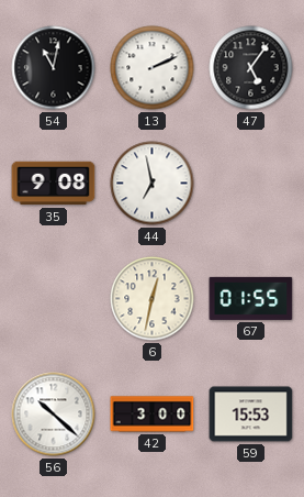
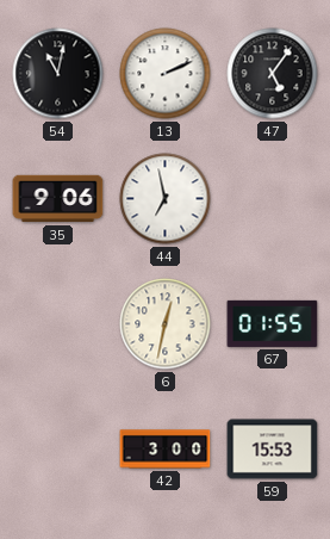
35: 9:08 -> 9:06
56: 10:22 -> none
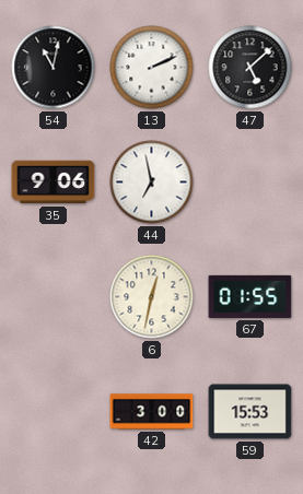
47: 5:06 -> 5:08
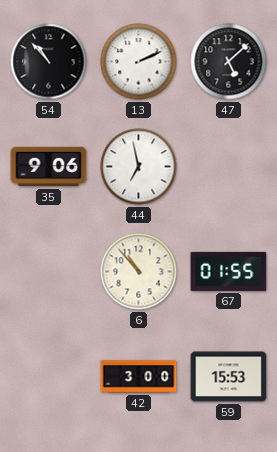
54: 11:02 -> 10:53
6: 12:32 -> 10:53
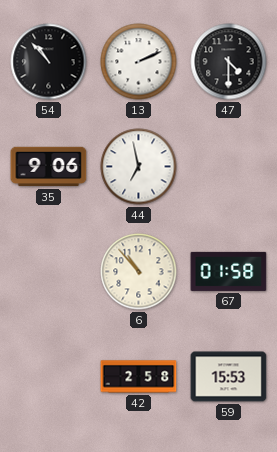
47: 5:08 -> 4:30
67: 01:55 -> 01:58
42: 3:00 -> 2:58
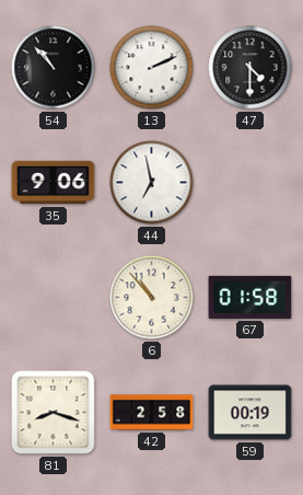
81: none -> 8:18
59: 15:53 -> 00:19
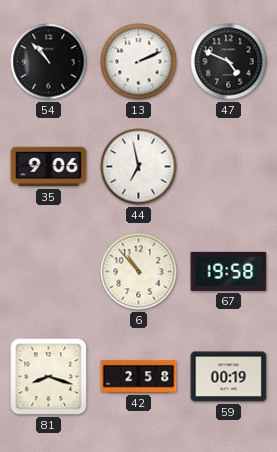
47: 4:30 -> 4:49
67: 01:58 -> 19:58
